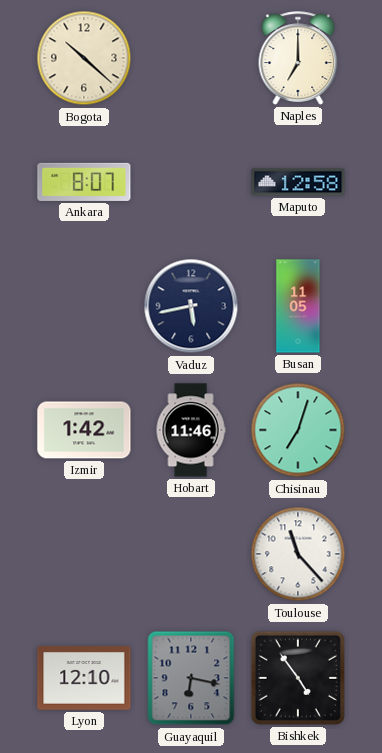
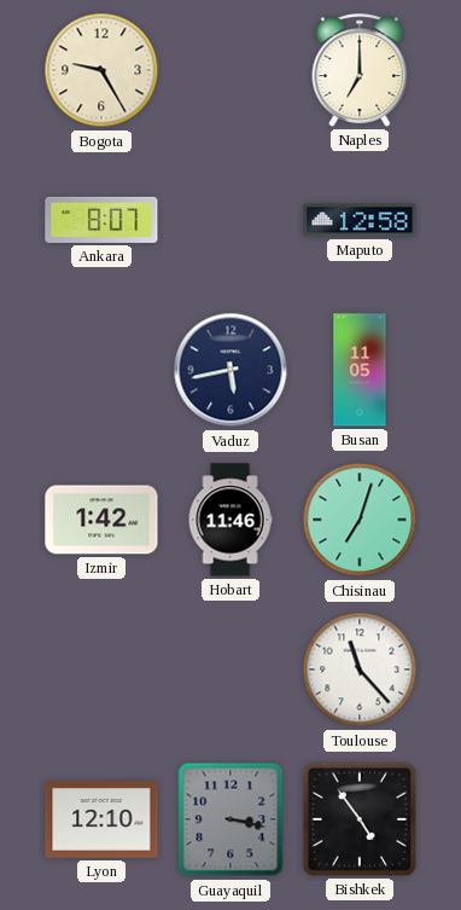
Bogota: 10:22 -> 9:25
Guayaquil: 6:17 -> 3:17
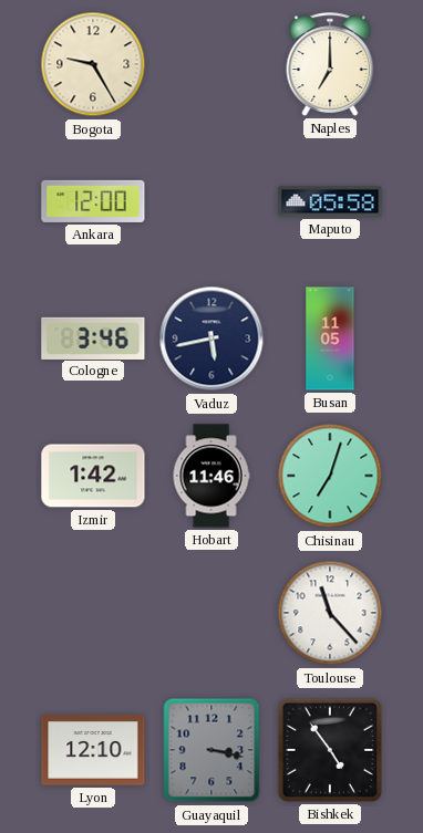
Ankara: 8:07 -> 12:00
Maputo: 12:58 -> 05:58
Cologne: none -> 3:46
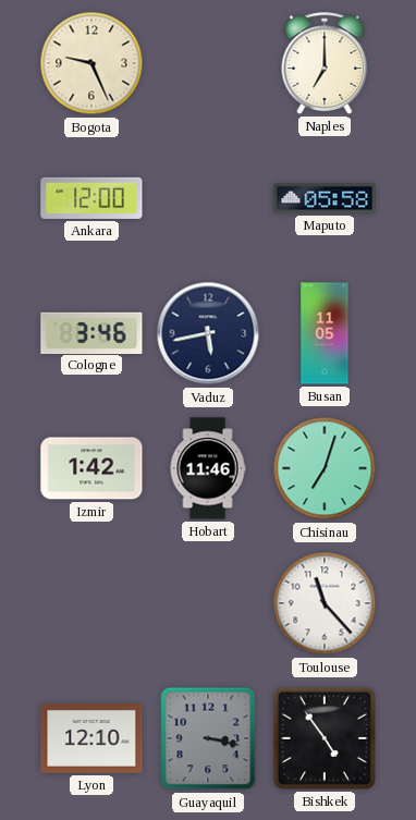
Bogota: 9:25 -> 9:26
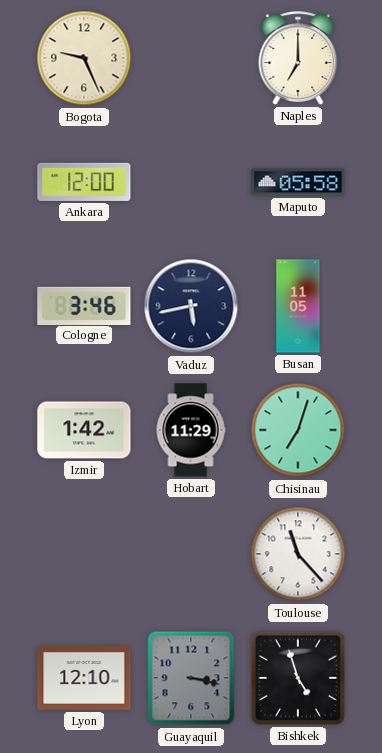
Hobart: 11:46 -> 11:29
Bishkek: 4:54 -> 4:57
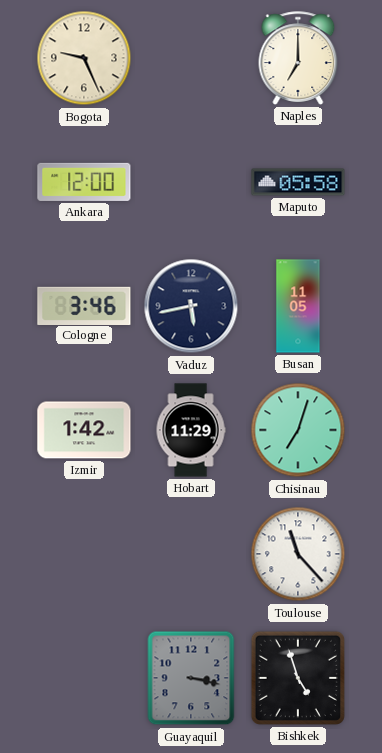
Lyon: 12:10 -> none
